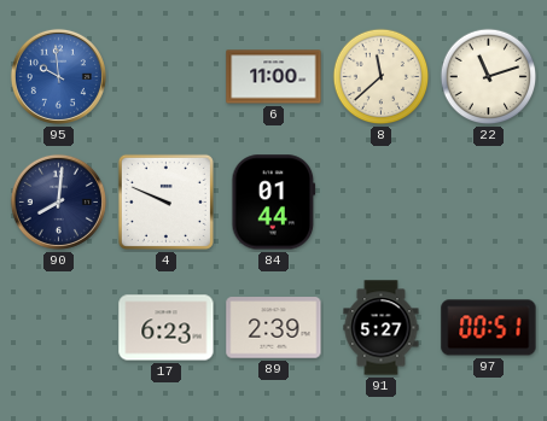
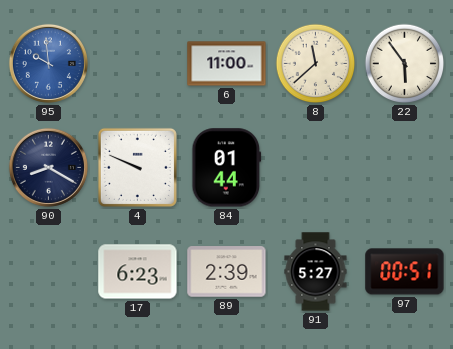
22: 11:12 -> 5:54
90: 8:01 -> 8:20
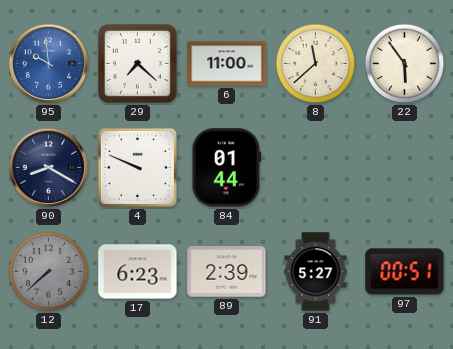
29: none -> 7:22
12: none -> 7:38
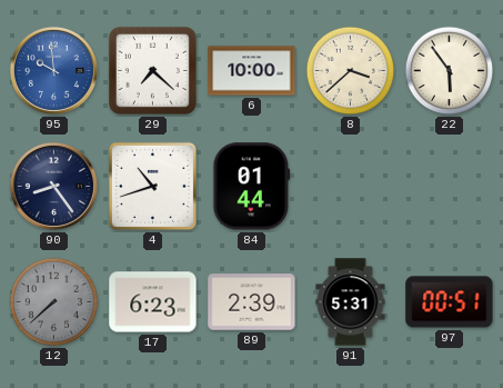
6: 11:00 -> 10:00
8: 11:38 -> 3:38
90: 8:20 -> 8:24
4: 9:49 -> 10:42
91: 5:27 -> 5:31
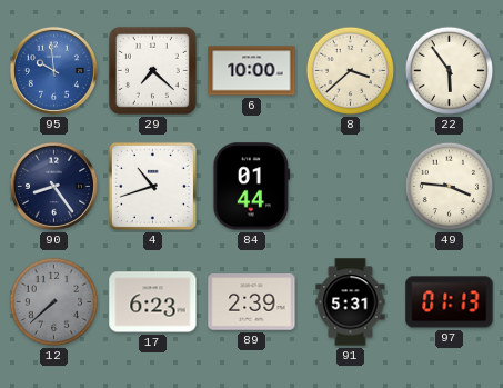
49: none -> 3:46
97: 00:51 -> 01:13
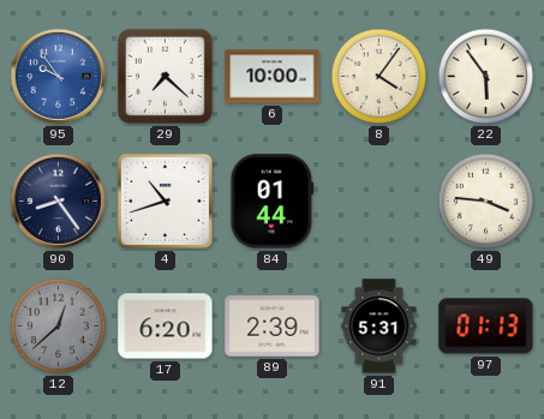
95: 9:59 -> 9:54
8: 3:38 -> 4:06
12: 7:38 -> 12:38
17: 6:23 -> 6:20
